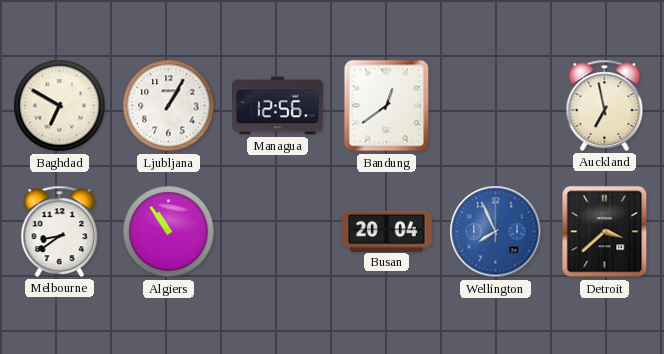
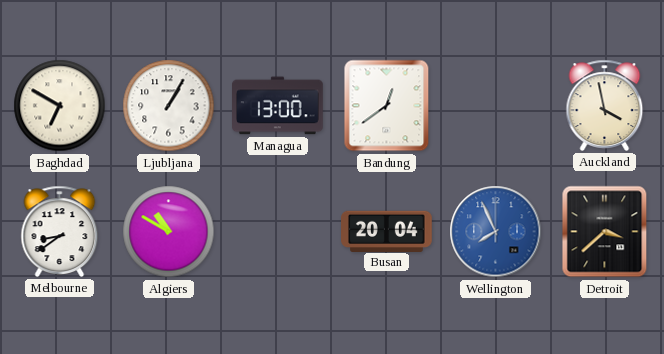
Managua: 12:56 -> 13:00
Auckland: 6:58 -> 3:58
Algiers: 10:54 -> 10:50
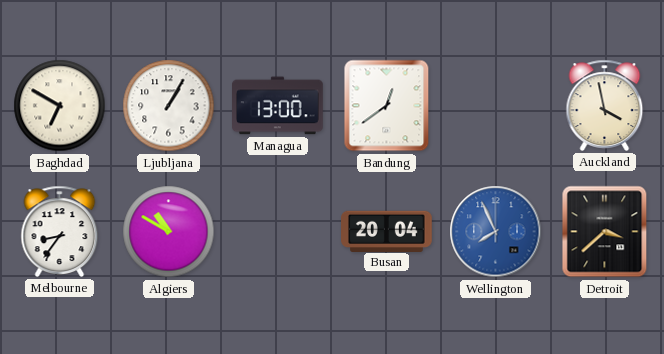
Melbourne: 8:39 -> 8:36
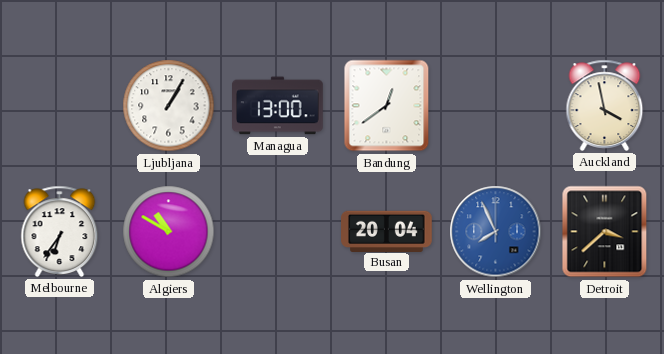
Baghdad: 6:50 -> none
Melbourne: 8:36 -> 6:36
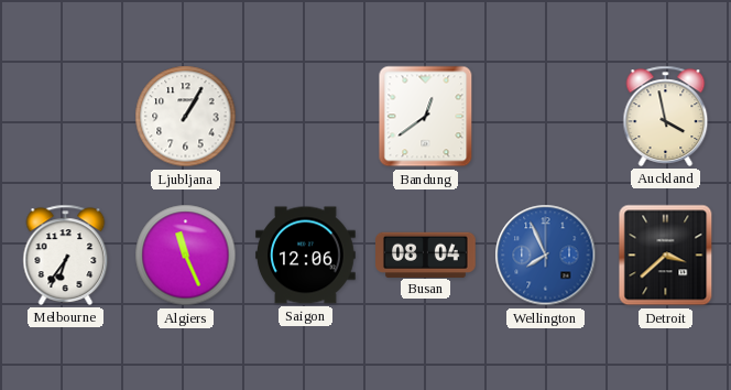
Managua: 13:00 -> none
Algiers: 10:50 -> 11:26
Saigon: none -> 12:06
Busan: 20:04 -> 08:04
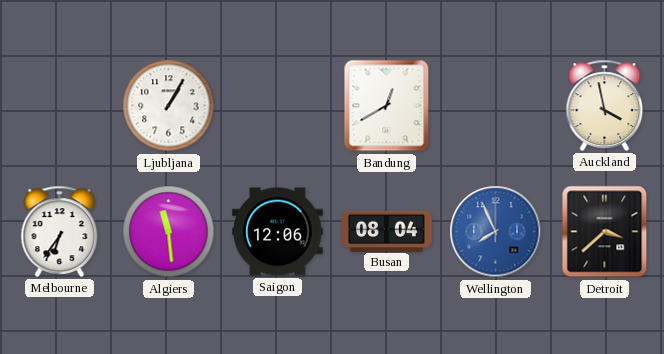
Bandung: 12:39 -> 12:40
Algiers: 11:26 -> 11:29
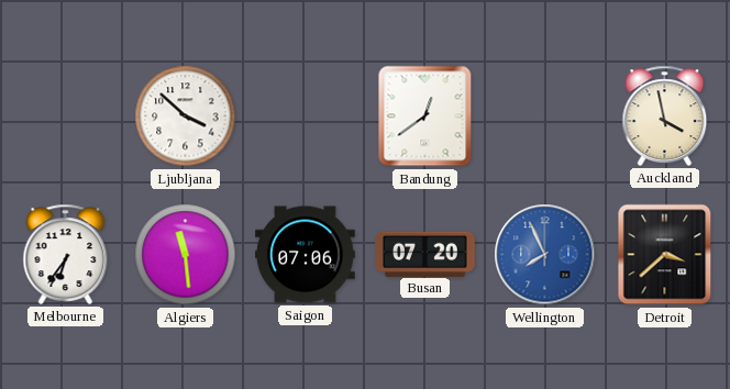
Ljubljana: 1:05 -> 3:52
Bandung: 12:40 -> 12:39
Saigon: 12:06 -> 07:06
Busan: 08:04 -> 07:20
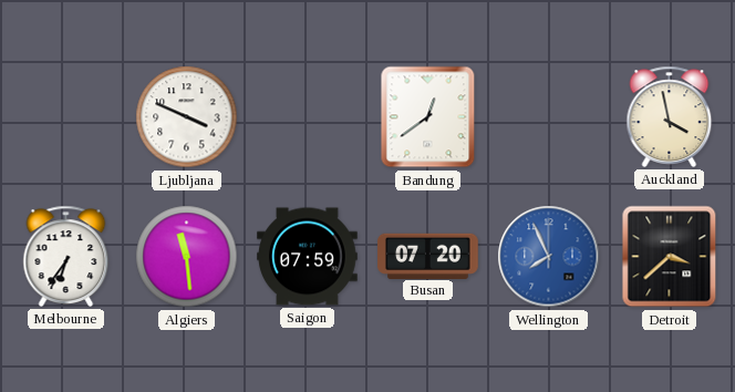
Ljubljana: 3:52 -> 3:49
Saigon: 07:06 -> 07:59
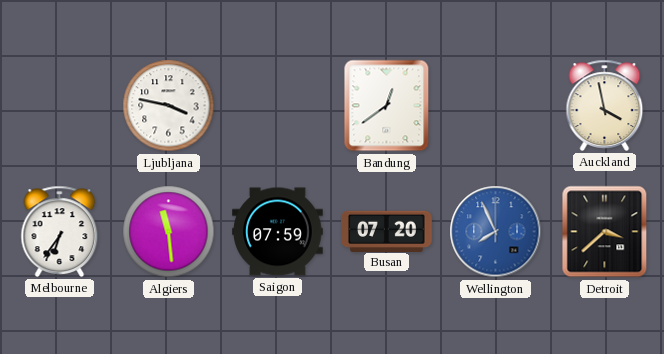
Ljubljana: 3:49 -> 3:47
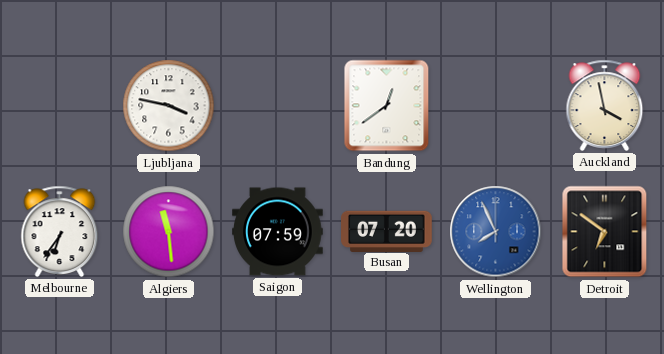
Detroit: 3:38 -> 6:51
